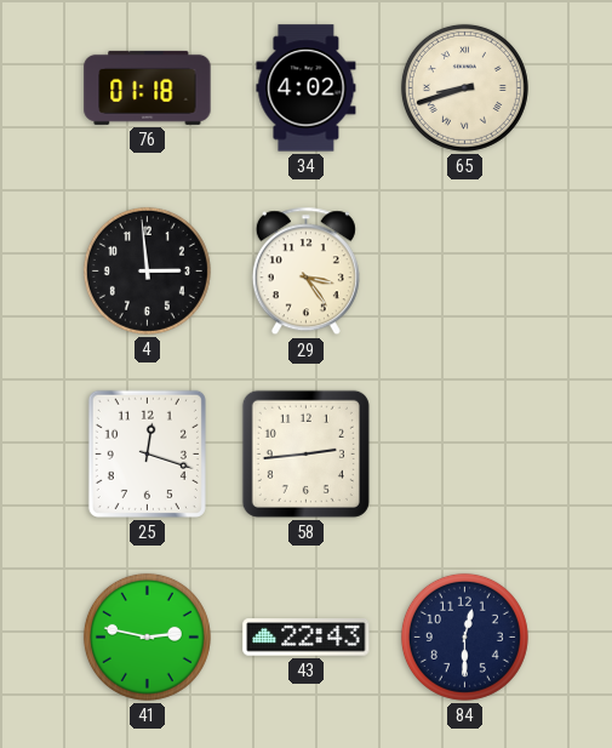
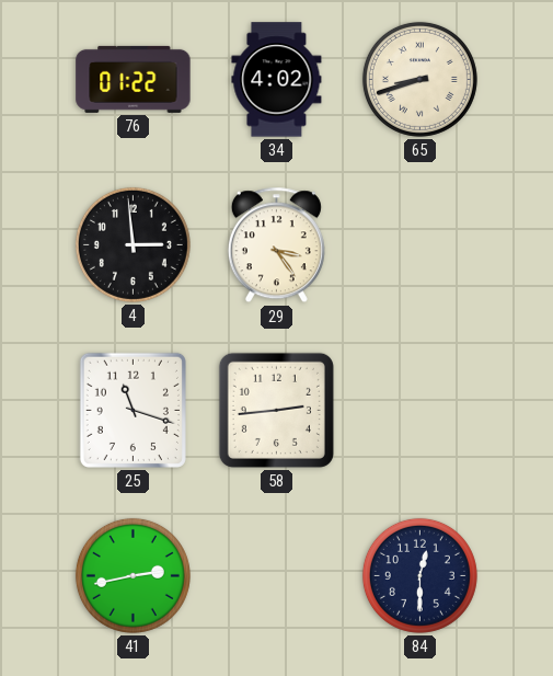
76: 01:18 -> 01:22
25: 12:18 -> 11:18
41: 2:47 -> 2:43
43: 22:43 -> none
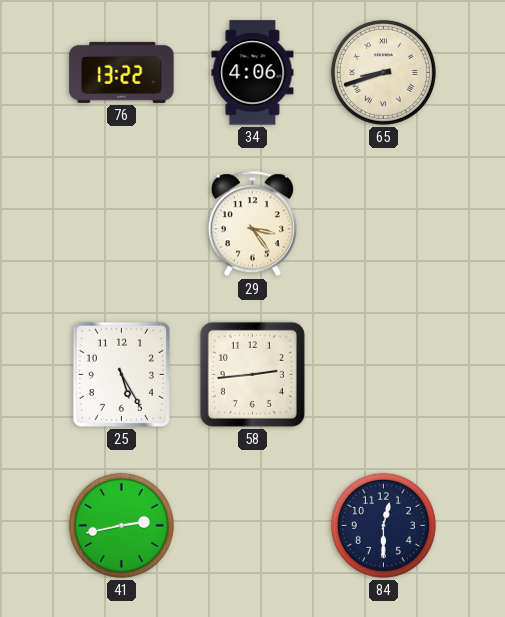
76: 01:22 -> 13:22
34: 4:02 -> 4:06
4: 2:59 -> none
25: 11:18 -> 5:25
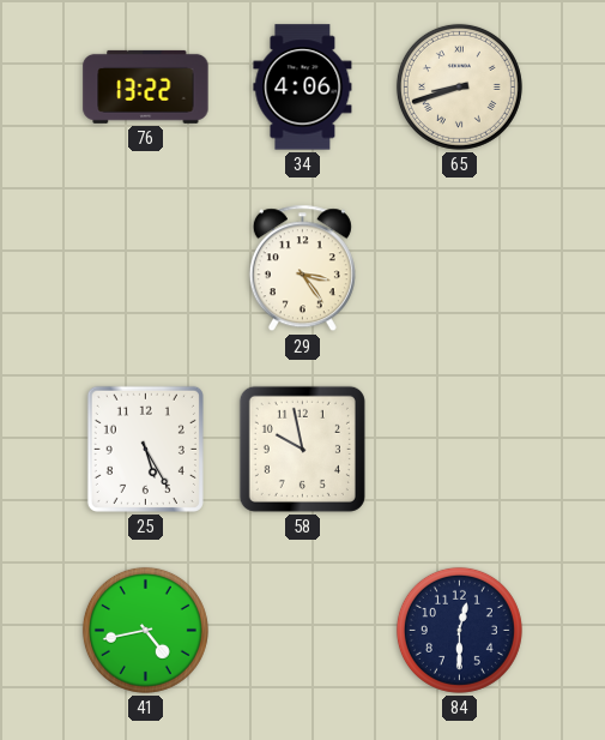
58: 2:44 -> 9:58
41: 2:43 -> 4:43
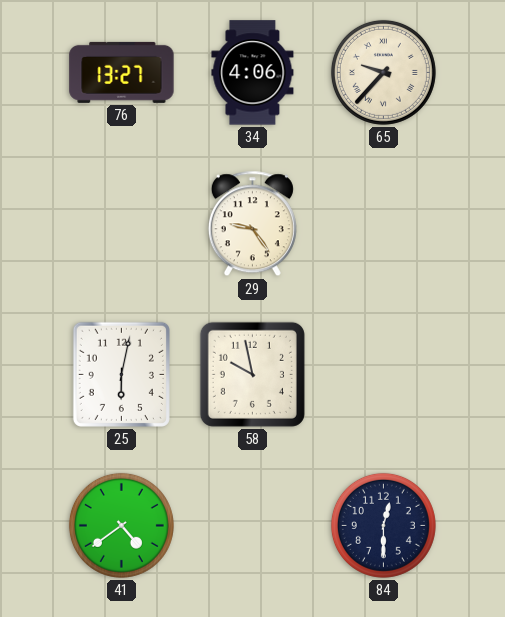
76: 13:22 -> 13:27
65: 8:42 -> 9:37
29: 3:24 -> 9:24
25: 5:25 -> 6:02
41: 4:43 -> 4:39
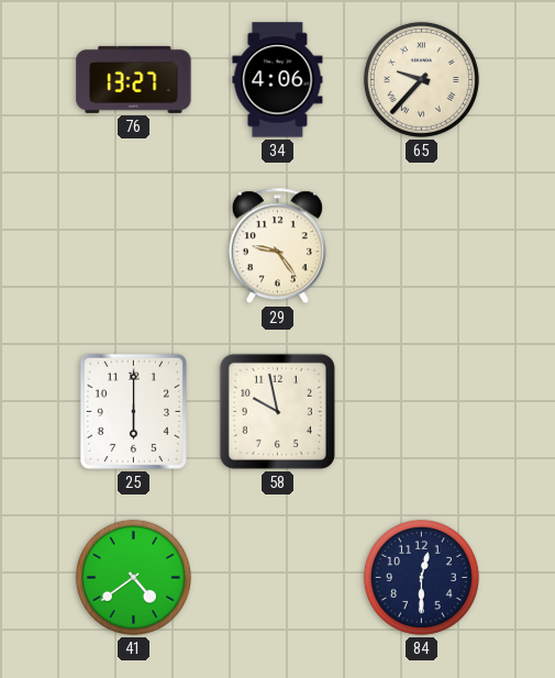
25: 6:02 -> 6:00
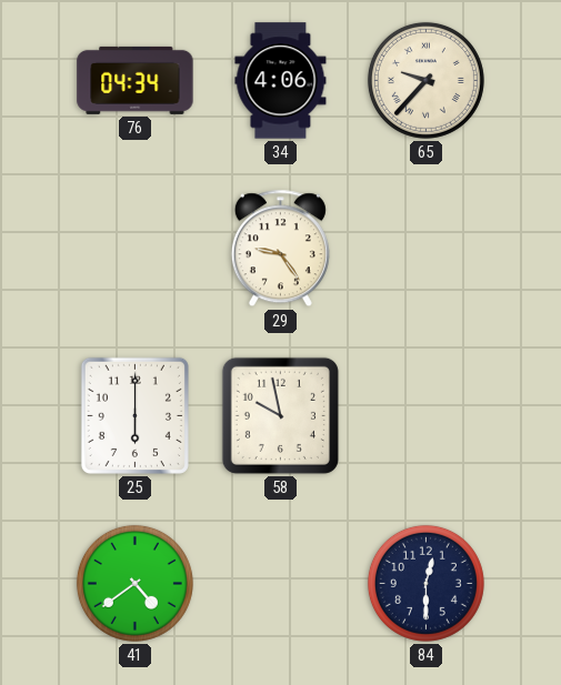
76: 13:27 -> 04:34
